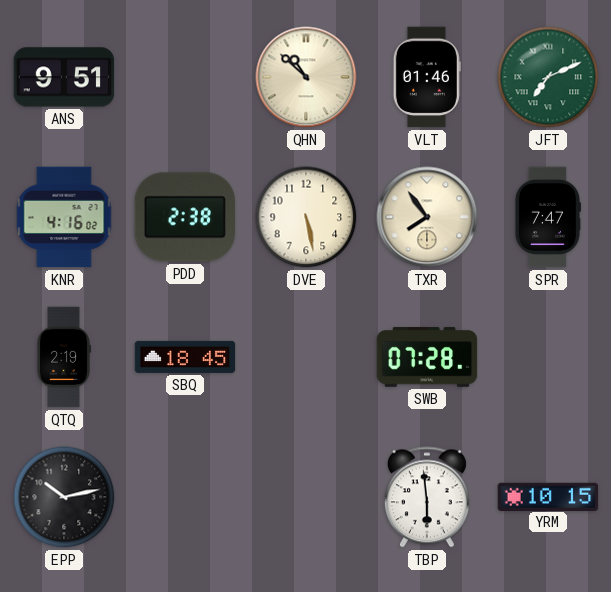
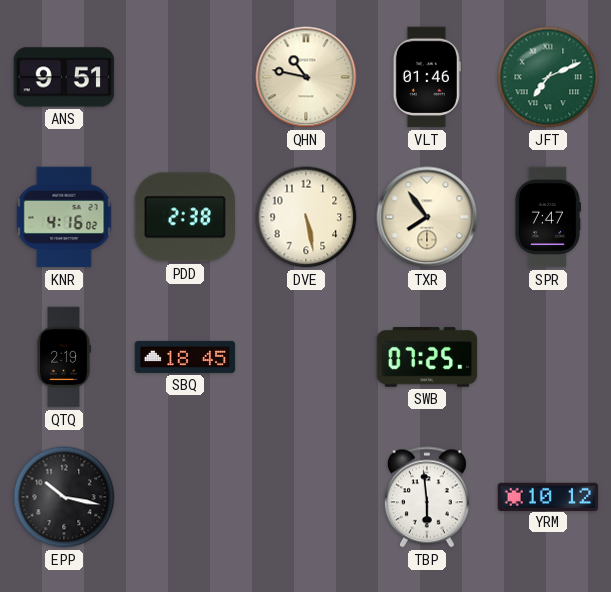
QHN: 10:52 -> 10:47
SWB: 07:28 -> 07:25
EPP: 10:13 -> 10:17
YRM: 10:15 -> 10:12
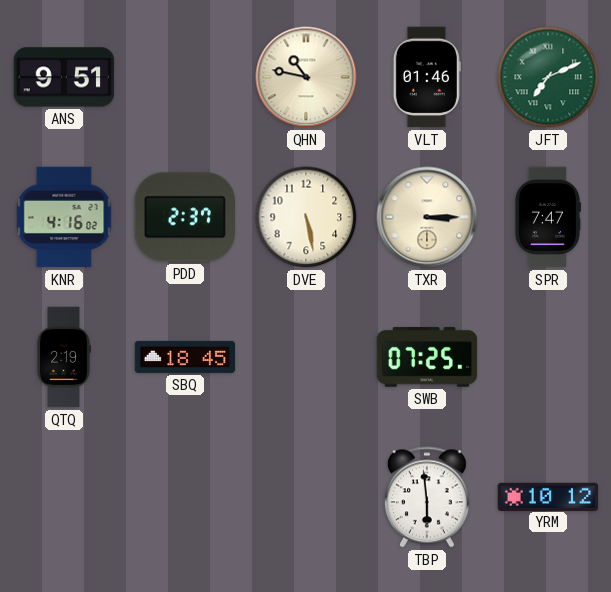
PDD: 2:38 -> 2:37
TXR: 7:54 -> 3:15
EPP: 10:17 -> none
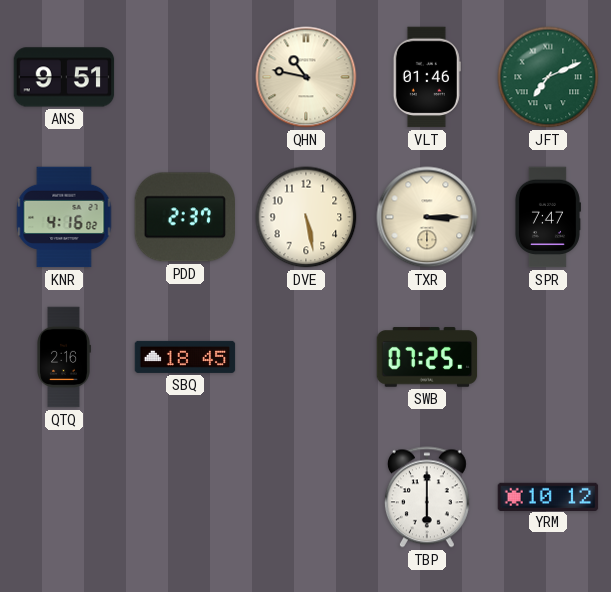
QTQ: 2:19 -> 2:16
TBP: 5:59 -> 6:00
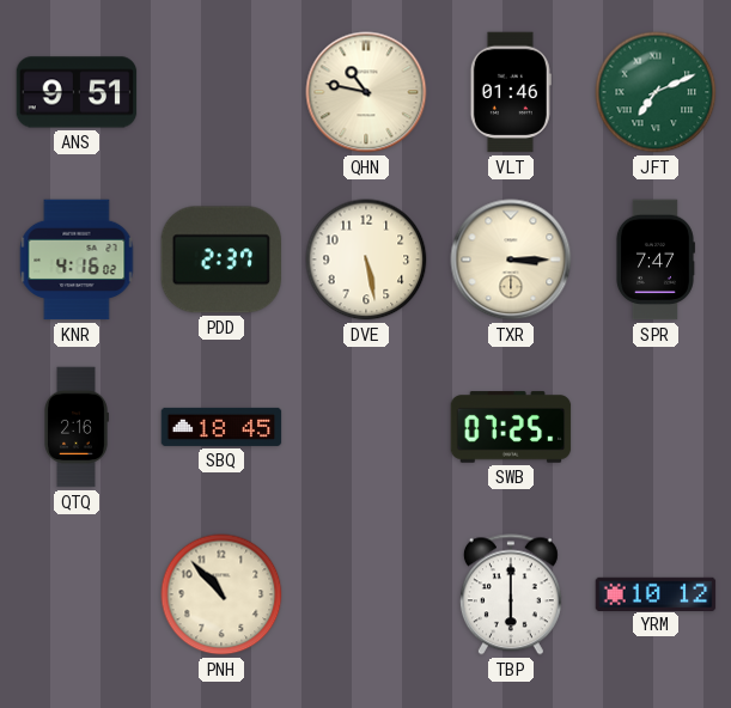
PNH: none -> 10:53
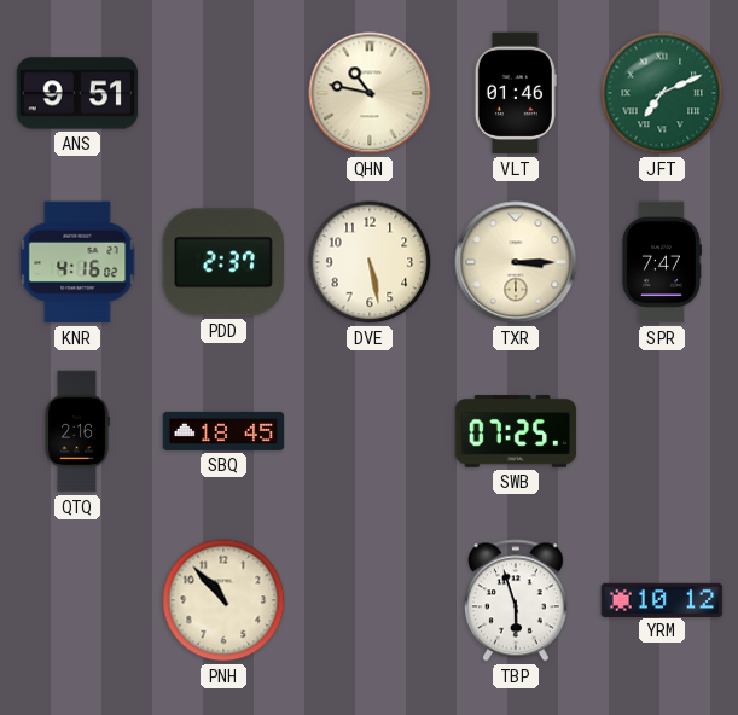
TBP: 6:00 -> 5:57
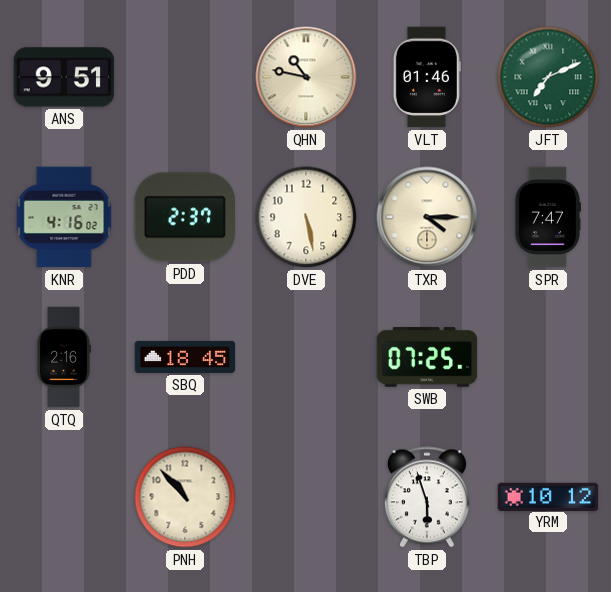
TXR: 3:15 -> 4:15
